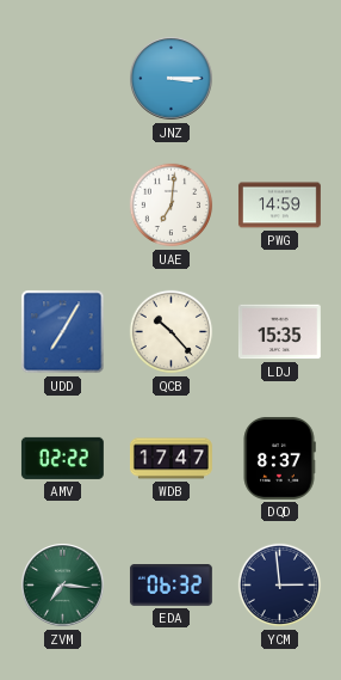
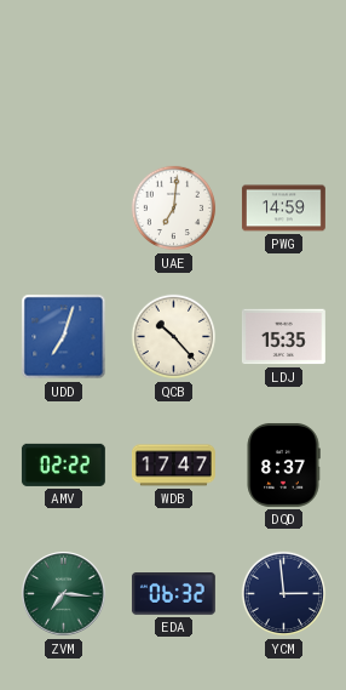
JNZ: 3:15 -> none
UDD: 7:05 -> 7:03
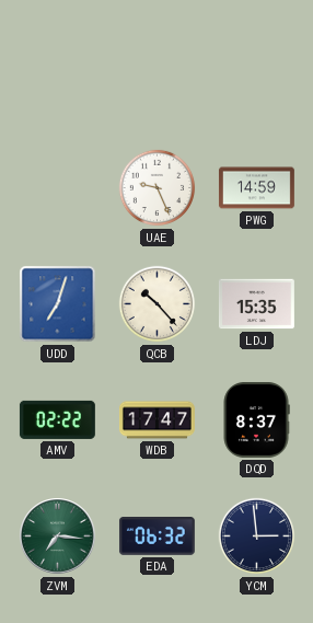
UAE: 7:01 -> 9:26
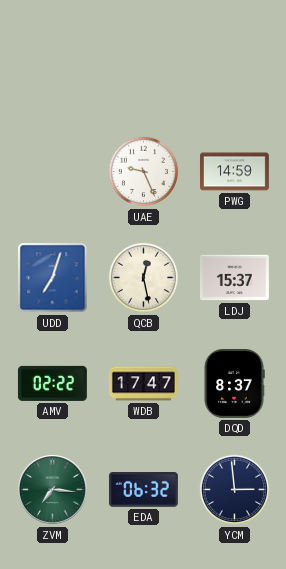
QCB: 10:23 -> 12:28
LDJ: 15:35 -> 15:37
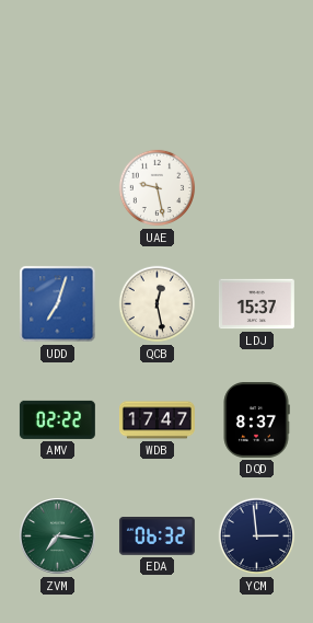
UAE: 9:26 -> 9:28
PWG: 14:59 -> none
